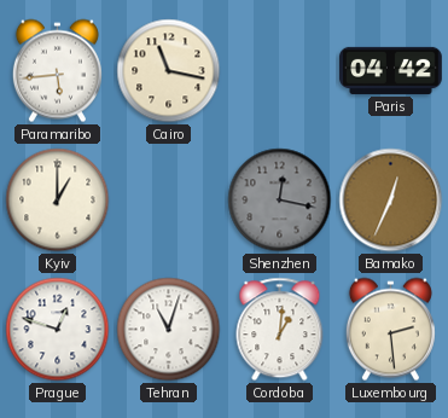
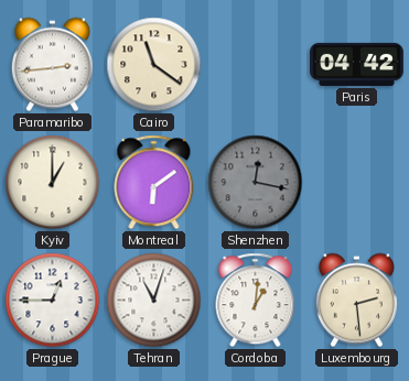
Paramaribo: 5:44 -> 2:44
Cairo: 11:17 -> 11:21
Montreal: none -> 6:09
Bamako: 12:34 -> none
Prague: 12:48 -> 12:45
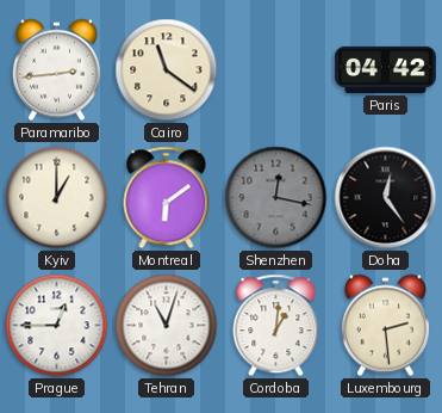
Doha: none -> 12:24
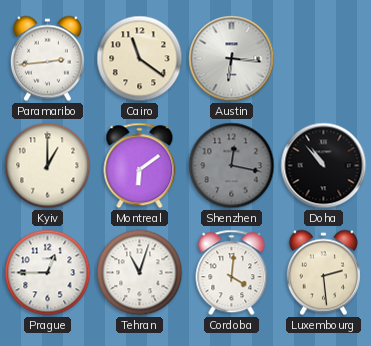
Austin: none -> 6:16
Paris: 04:42 -> none
Doha: 12:24 -> 10:53
Cordoba: 1:01 -> 4:01
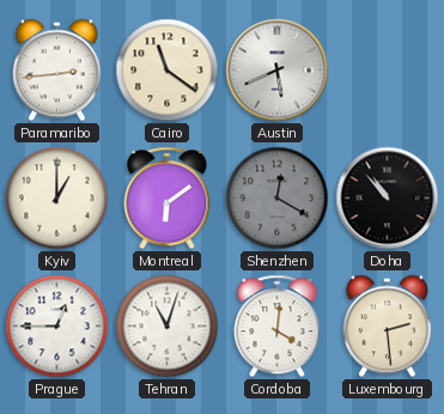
Austin: 6:16 -> 5:41
Shenzhen: 12:17 -> 12:20
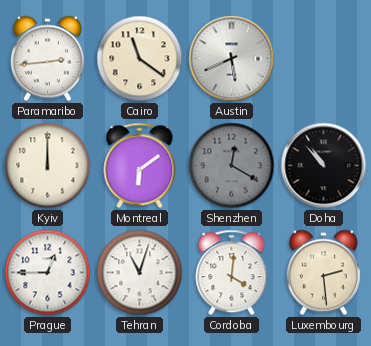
Kyiv: 1:00 -> 12:00
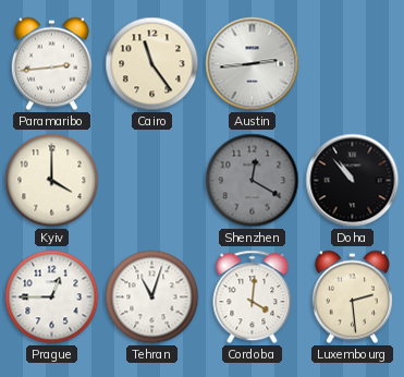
Cairo: 11:21 -> 11:24
Austin: 5:41 -> 2:44
Kyiv: 12:00 -> 4:00
Montreal: 6:09 -> none
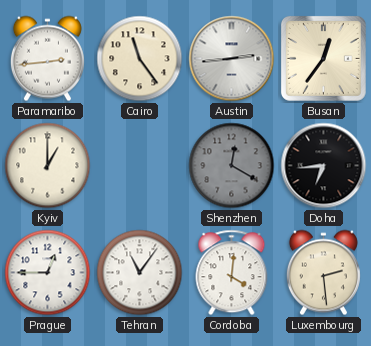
Busan: none -> 12:36
Kyiv: 4:00 -> 1:00
Doha: 10:53 -> 6:44
Tehran: 11:03 -> 11:06
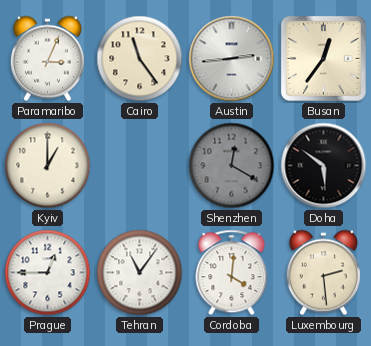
Paramaribo: 2:44 -> 3:04
Doha: 6:44 -> 5:51
